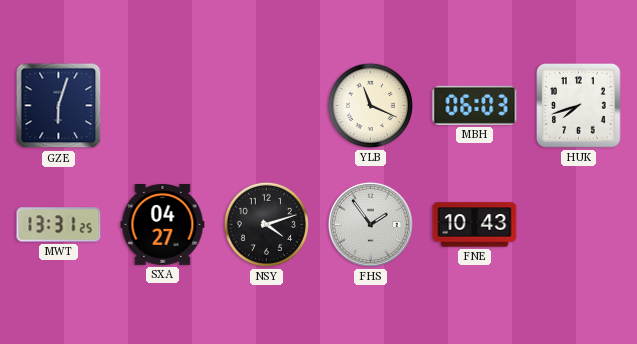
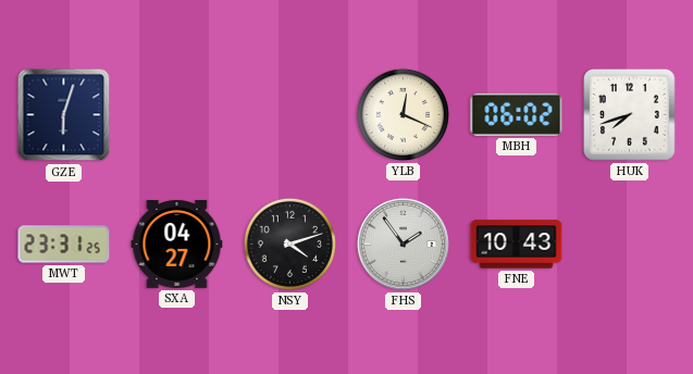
YLB: 11:19 -> 12:19
MBH: 06:03 -> 06:02
MWT: 13:31 -> 23:31
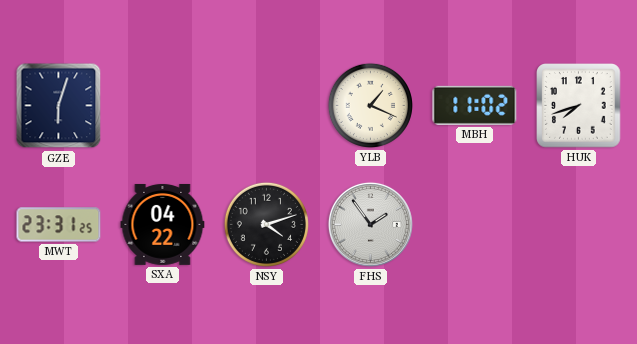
YLB: 12:19 -> 1:19
MBH: 06:02 -> 11:02
SXA: 04:27 -> 04:22
FNE: 10:43 -> none
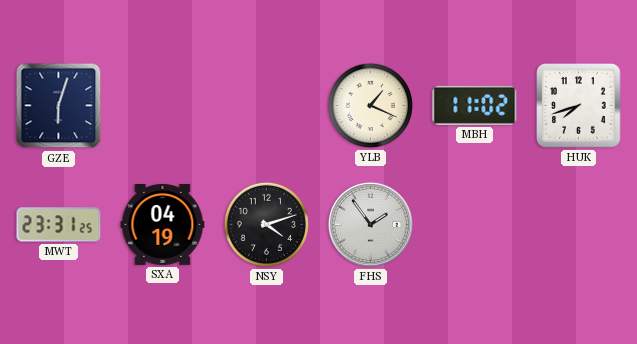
SXA: 04:22 -> 04:19
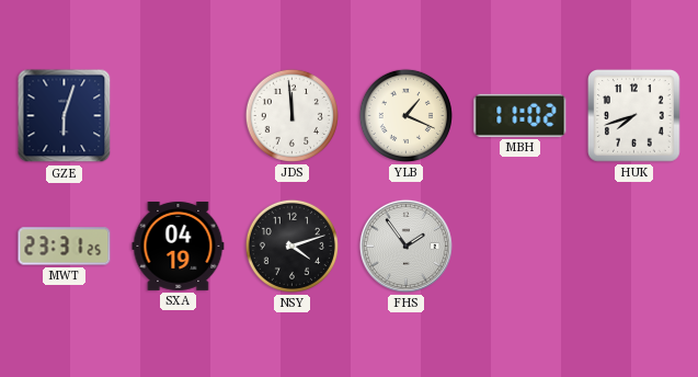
JDS: none -> 11:59
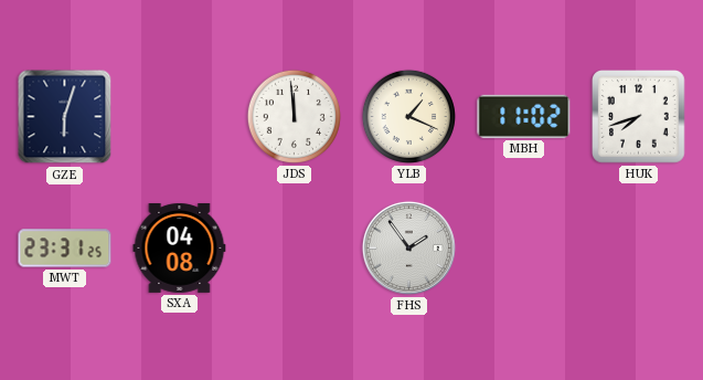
SXA: 04:19 -> 04:08
NSY: 4:12 -> none
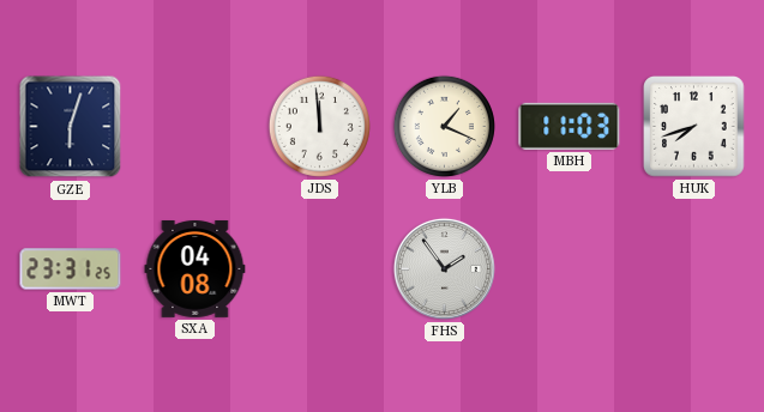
MBH: 11:02 -> 11:03
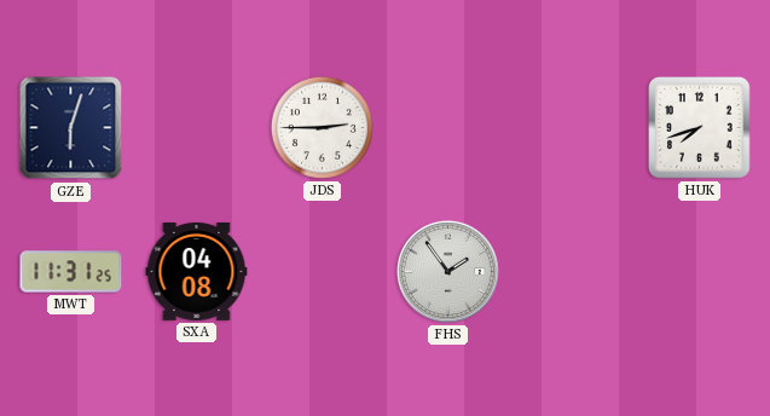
JDS: 11:59 -> 2:45
YLB: 1:19 -> none
MBH: 11:03 -> none
MWT: 23:31 -> 11:31
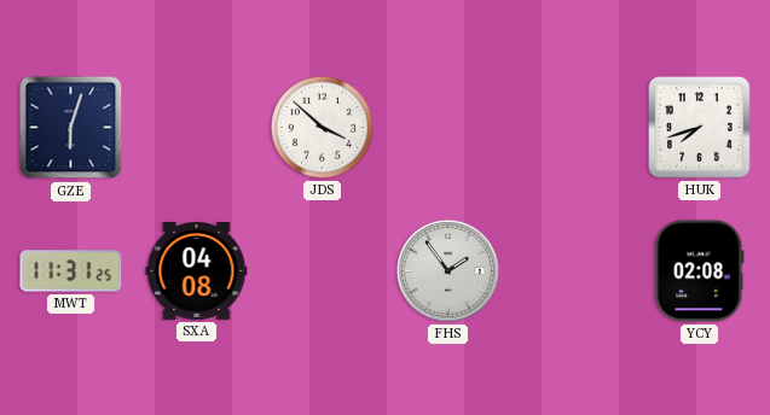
JDS: 2:45 -> 3:52
YCY: none -> 02:08
